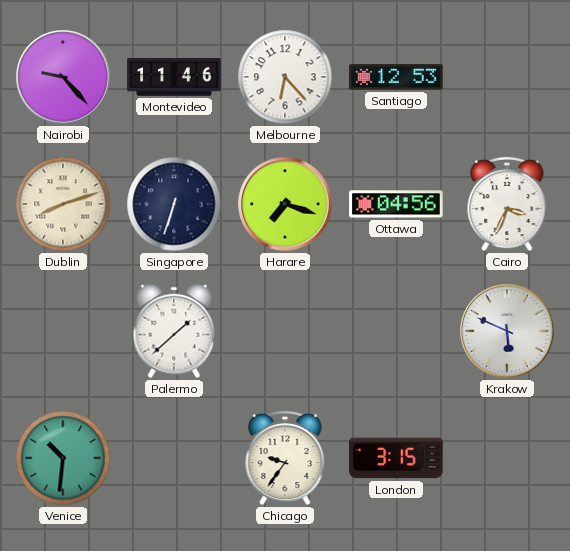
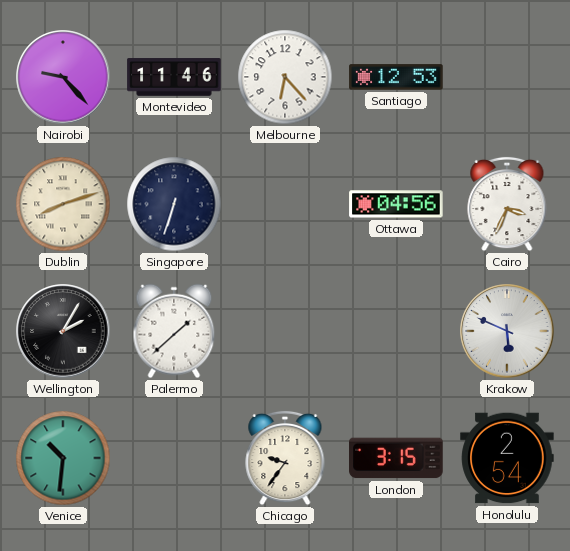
Harare: 7:18 -> none
Wellington: none -> 2:05
Honolulu: none -> 2:54
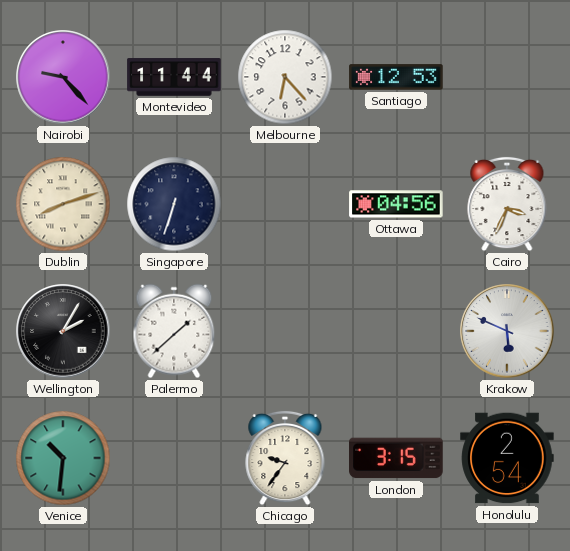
Montevideo: 11:46 -> 11:44
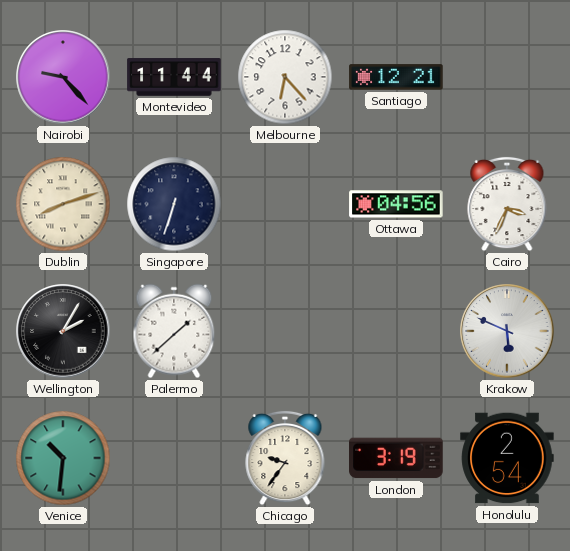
Santiago: 12:53 -> 12:21
London: 3:15 -> 3:19
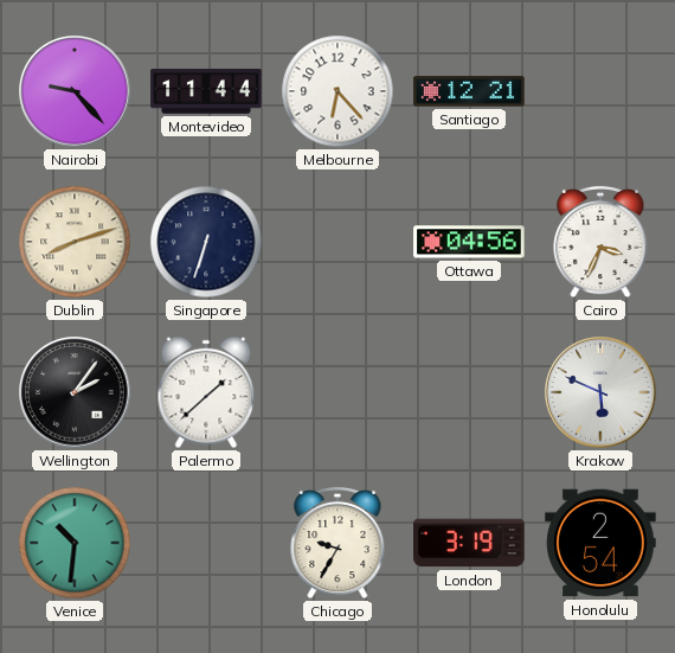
Wellington: 2:05 -> 2:06
Chicago: 9:36 -> 9:35
